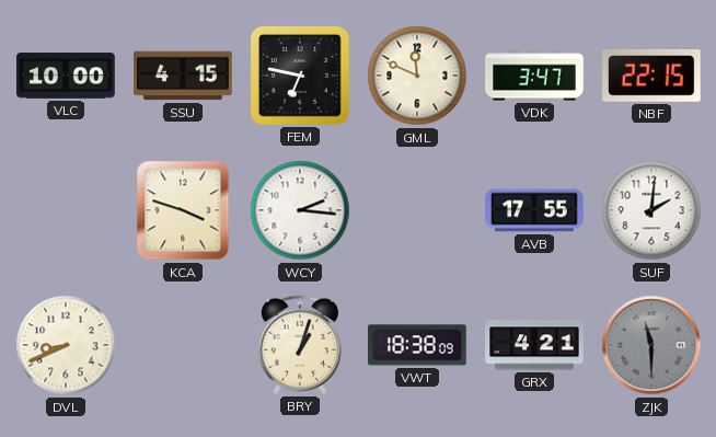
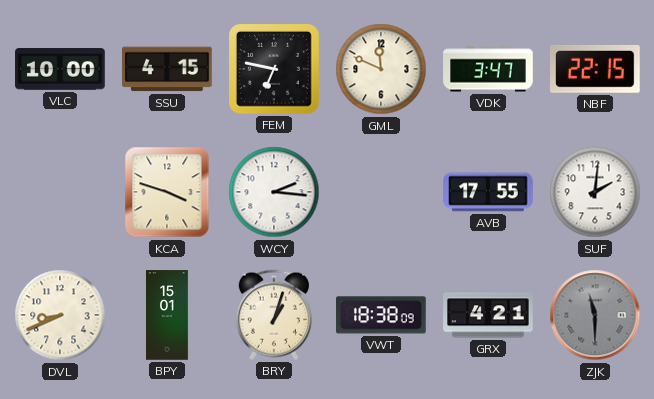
BPY: none -> 15:01
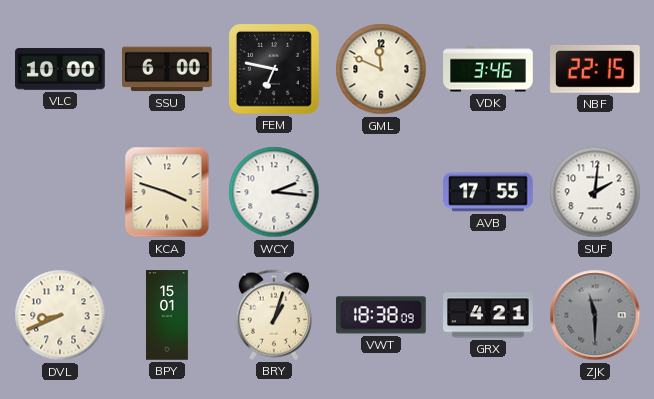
SSU: 4:15 -> 6:00
VDK: 3:47 -> 3:46
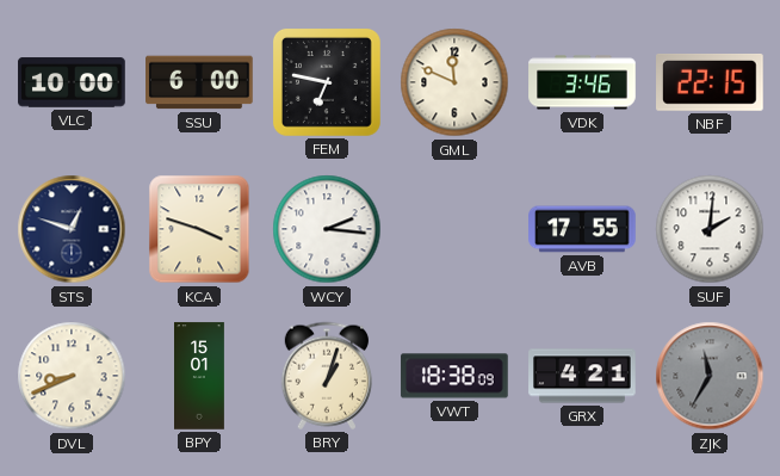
STS: none -> 12:48
ZJK: 11:30 -> 11:35
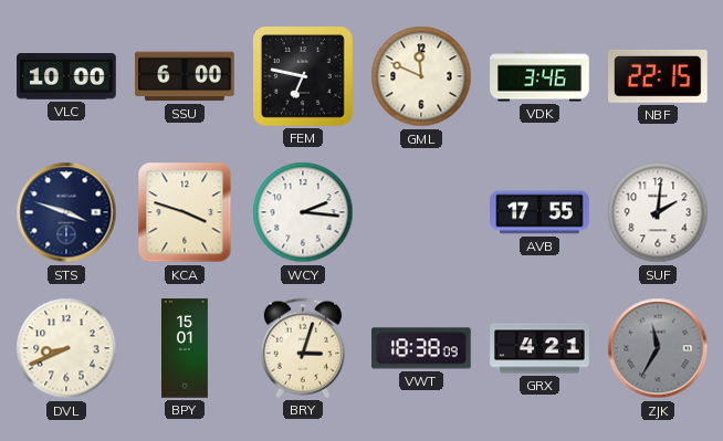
STS: 12:48 -> 3:48
BRY: 1:03 -> 3:03
